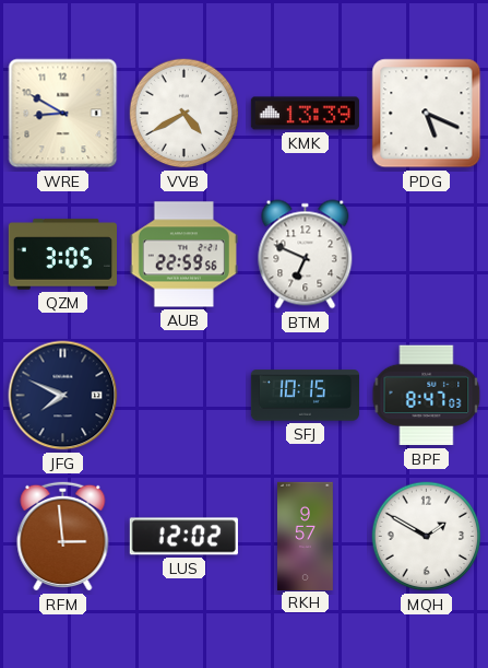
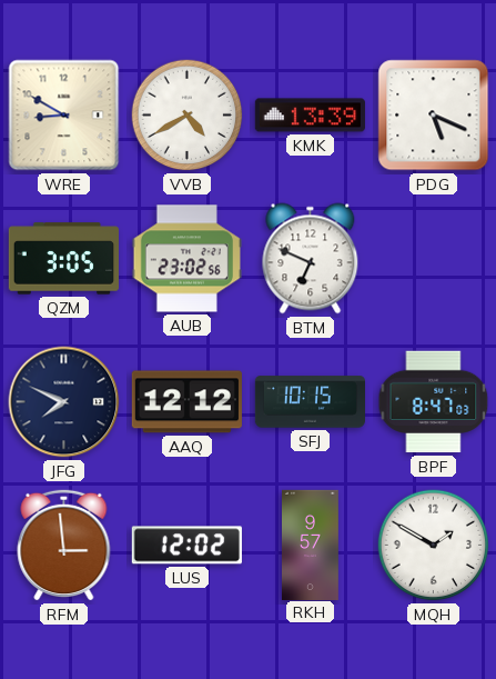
AUB: 22:59 -> 23:02
AAQ: none -> 12:12
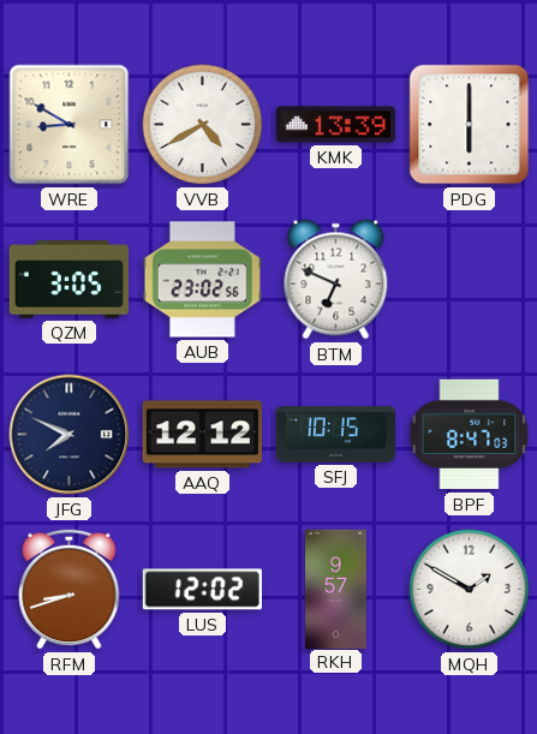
PDG: 5:19 -> 6:00
RFM: 2:59 -> 8:42
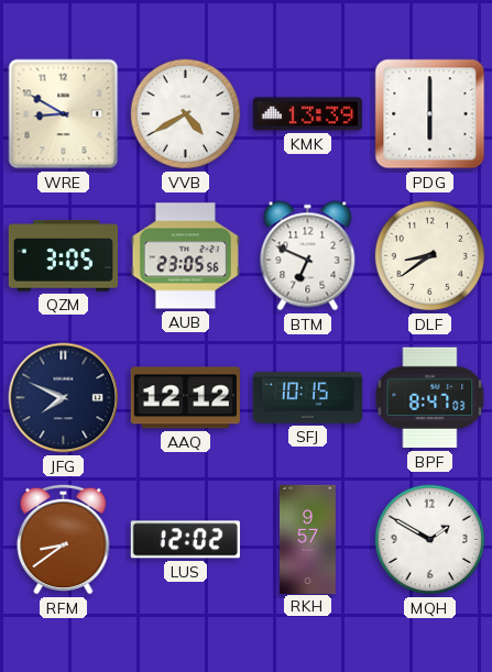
AUB: 23:02 -> 23:05
DLF: none -> 8:39
RFM: 8:42 -> 8:39
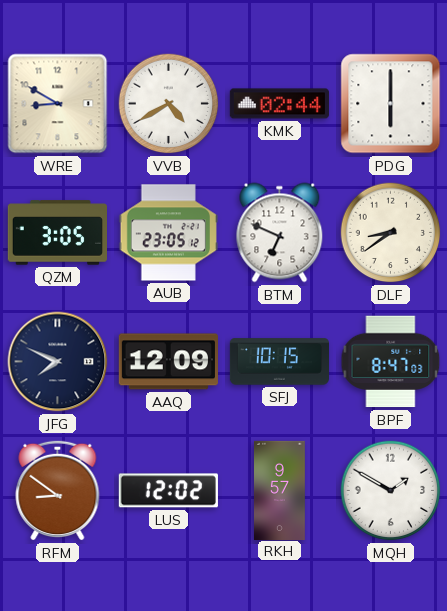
KMK: 13:39 -> 02:44
AUB: 23:05:56 -> 23:05:12
AAQ: 12:12 -> 12:09
RFM: 8:39 -> 8:51
